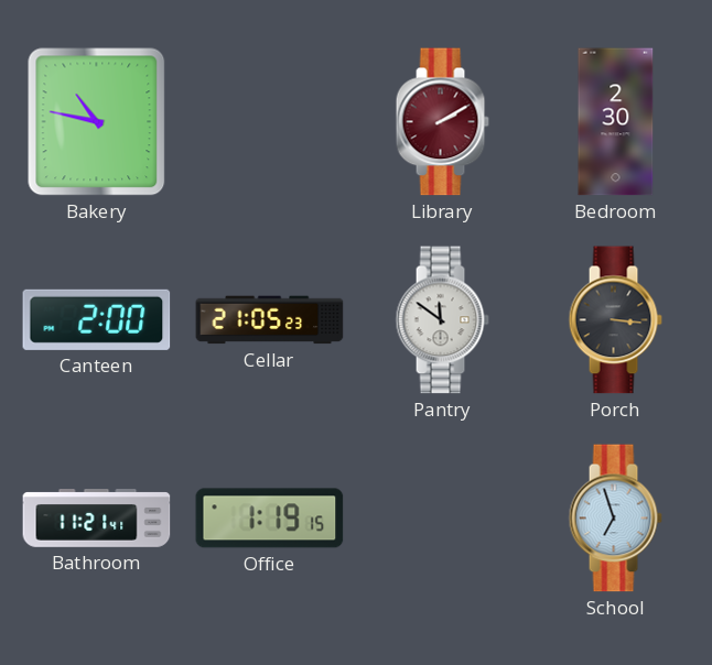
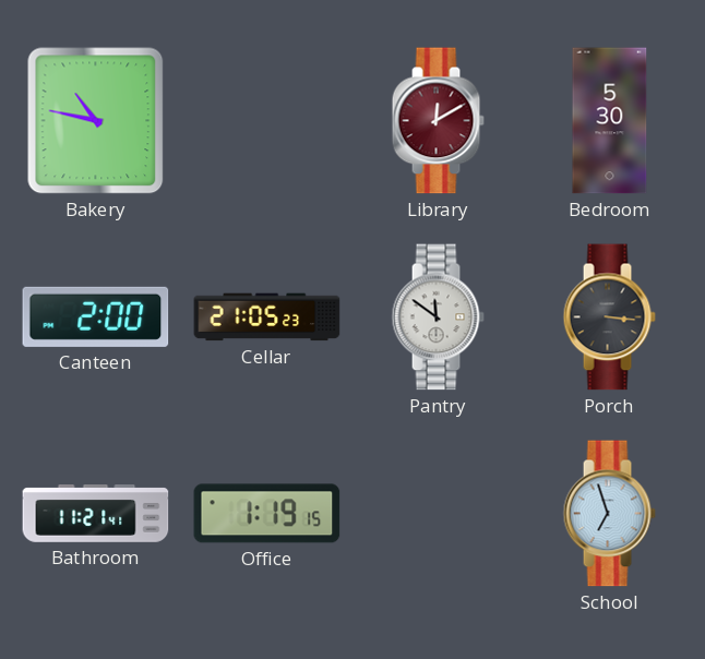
Library: 2:10 -> 12:10
Bedroom: 2:30 -> 5:30
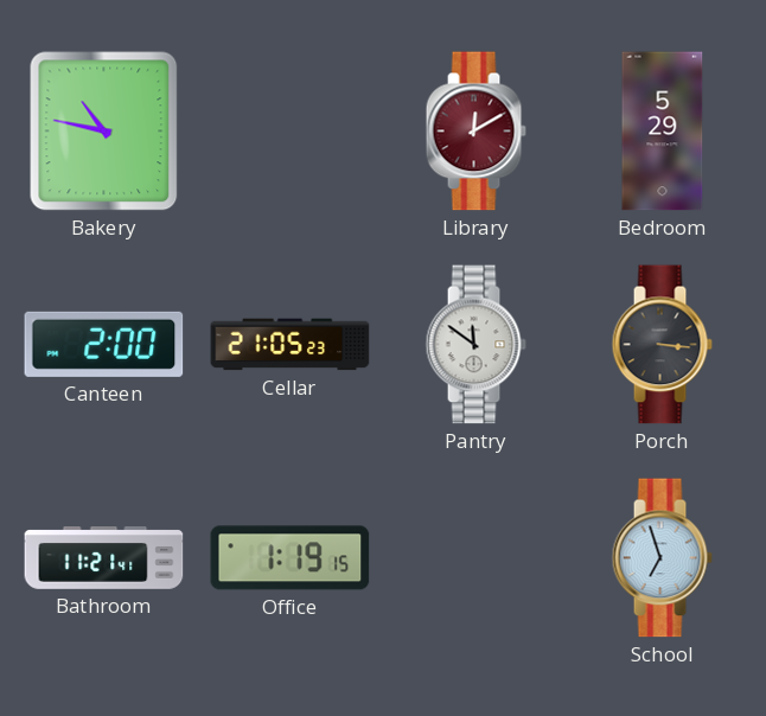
Bedroom: 5:30 -> 5:29
